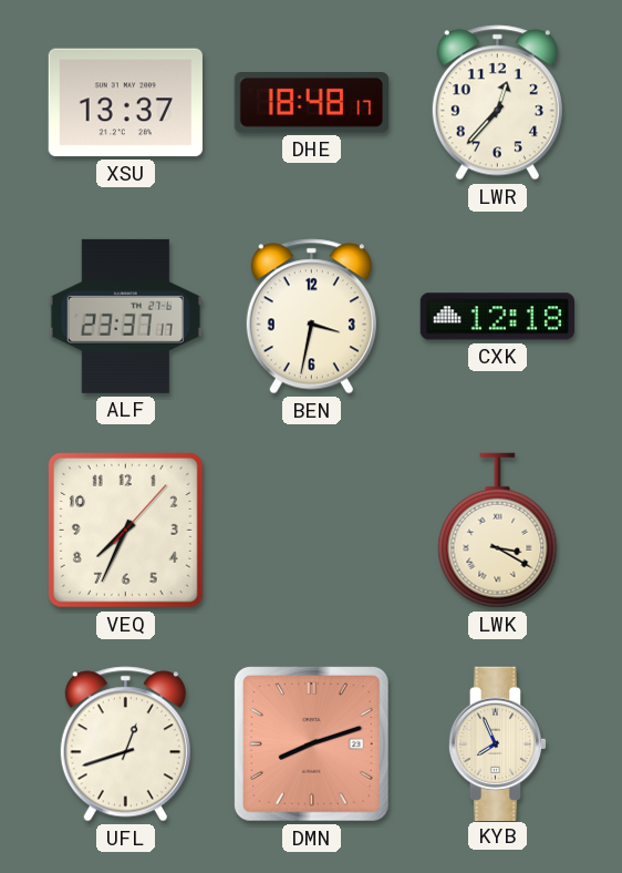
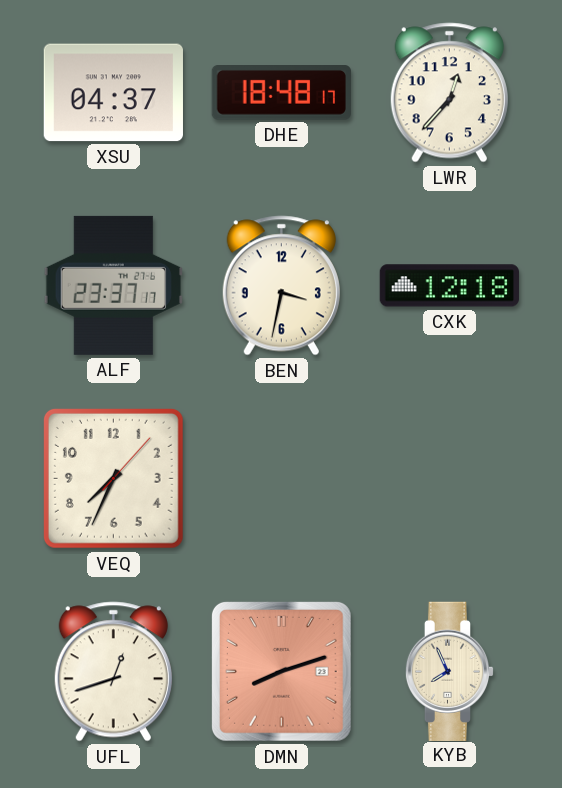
XSU: 13:37 -> 04:37
LWK: 3:20 -> none
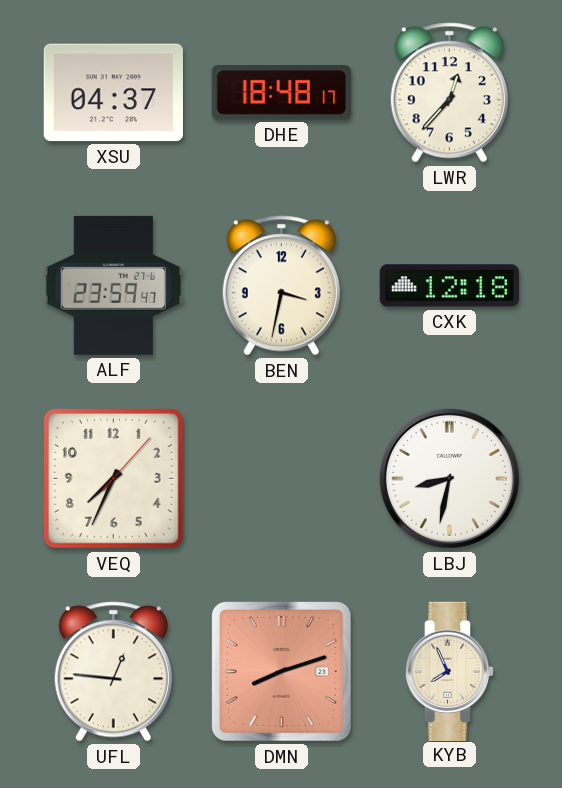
ALF: 23:37 -> 23:59
LBJ: none -> 8:32
UFL: 12:42 -> 12:46
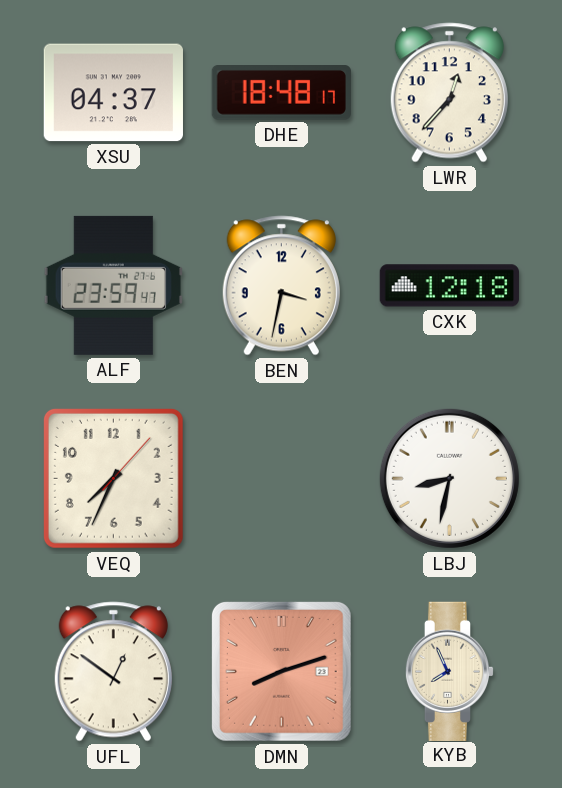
UFL: 12:46 -> 12:51
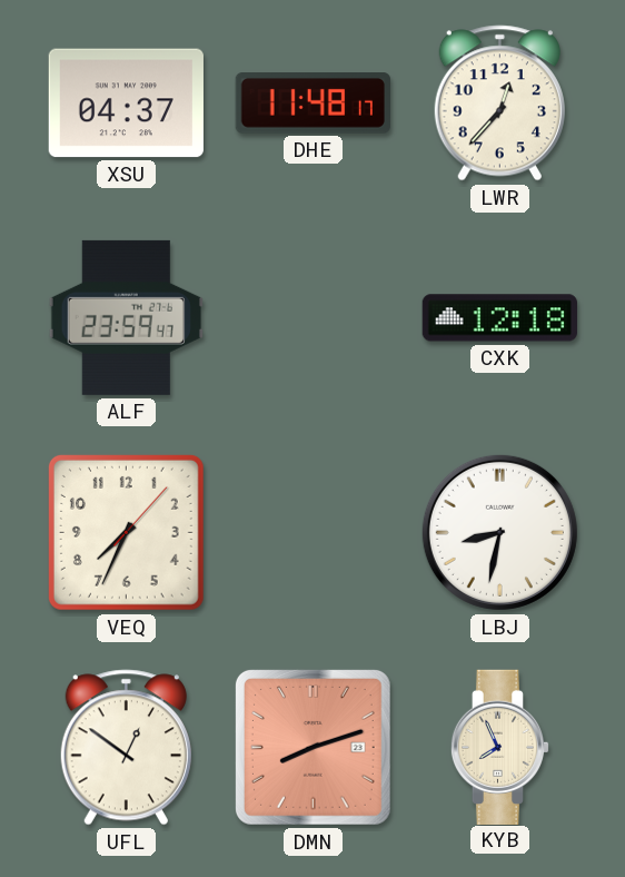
DHE: 18:48 -> 11:48
BEN: 3:32 -> none
